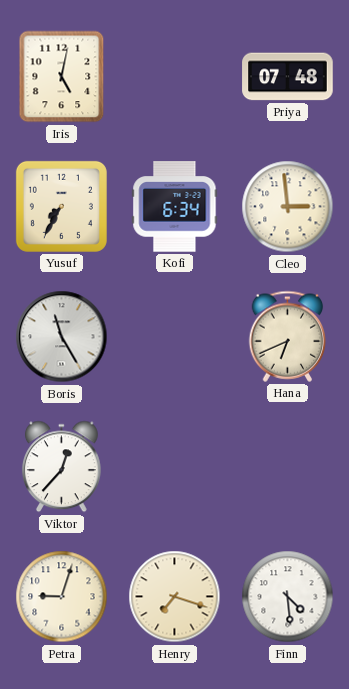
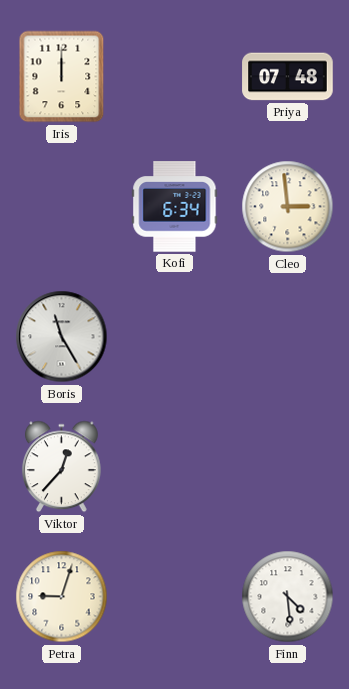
Iris: 5:02 -> 12:00
Yusuf: 7:35 -> none
Hana: 6:41 -> none
Henry: 7:18 -> none
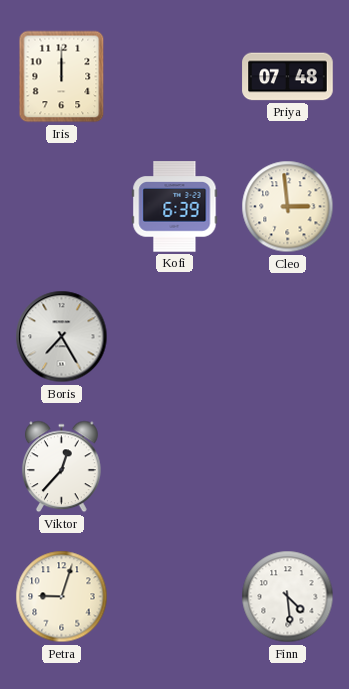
Kofi: 6:34 -> 6:39
Boris: 11:25 -> 7:25
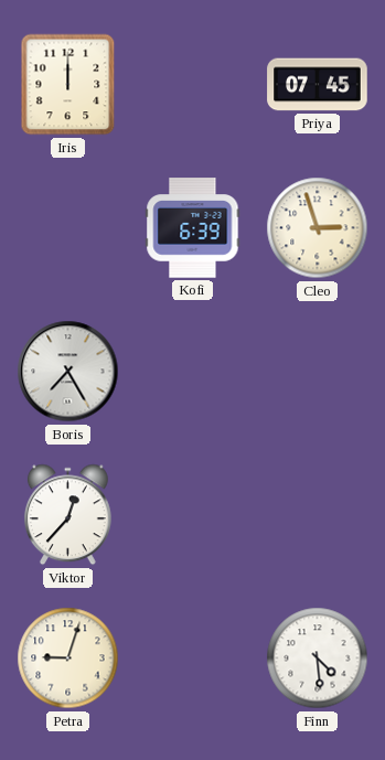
Priya: 07:48 -> 07:45
Cleo: 2:59 -> 2:57
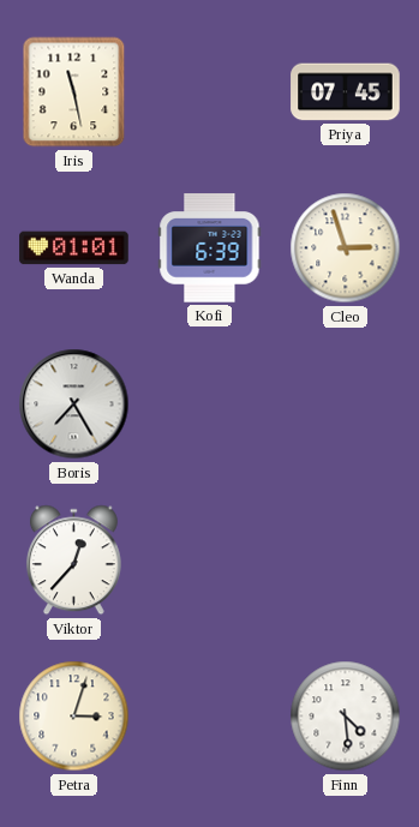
Iris: 12:00 -> 11:28
Wanda: none -> 01:01
Petra: 9:03 -> 3:03
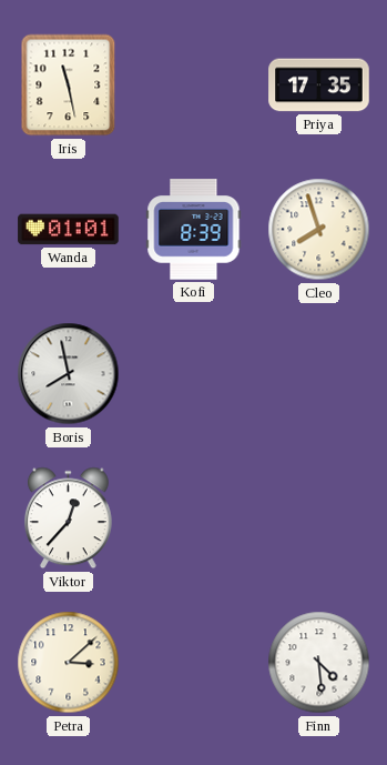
Priya: 07:45 -> 17:35
Kofi: 6:39 -> 8:39
Cleo: 2:57 -> 7:57
Boris: 7:25 -> 7:58
Petra: 3:03 -> 3:08
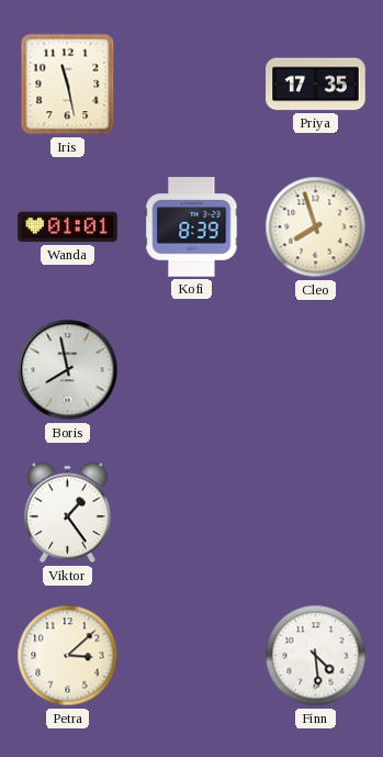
Viktor: 12:37 -> 1:24
